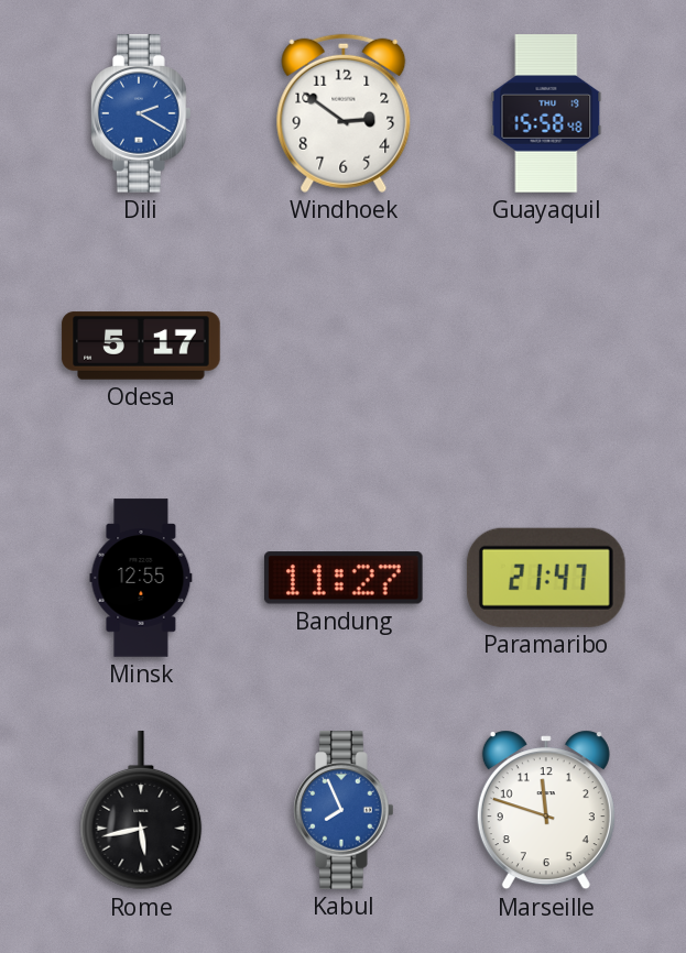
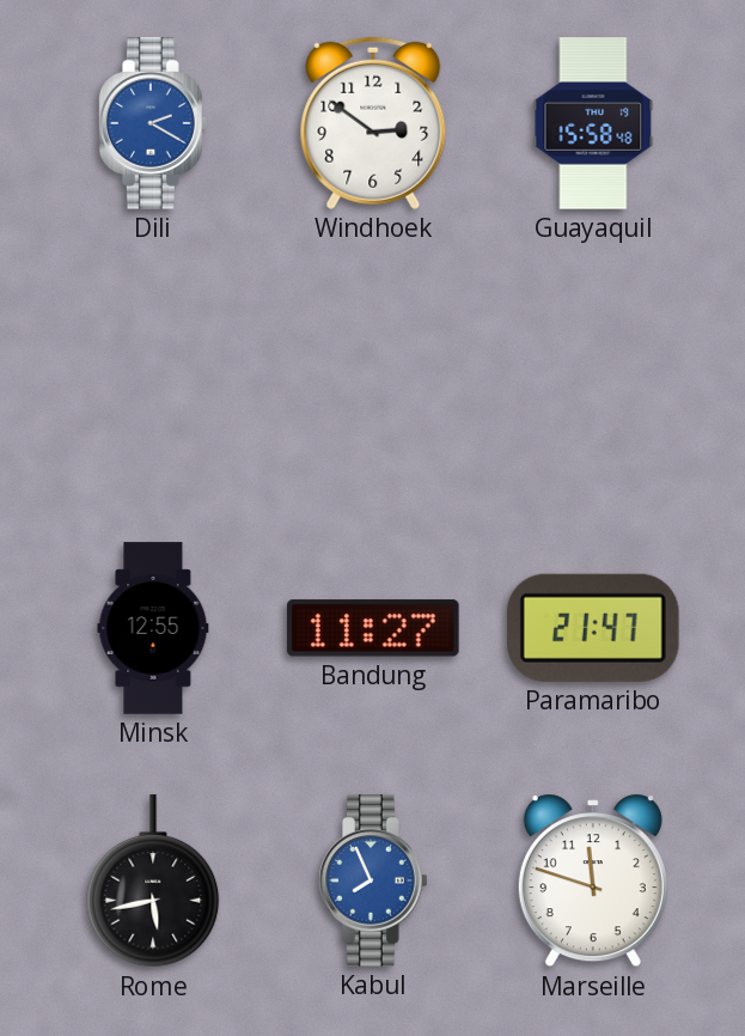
Odesa: 5:17 -> none
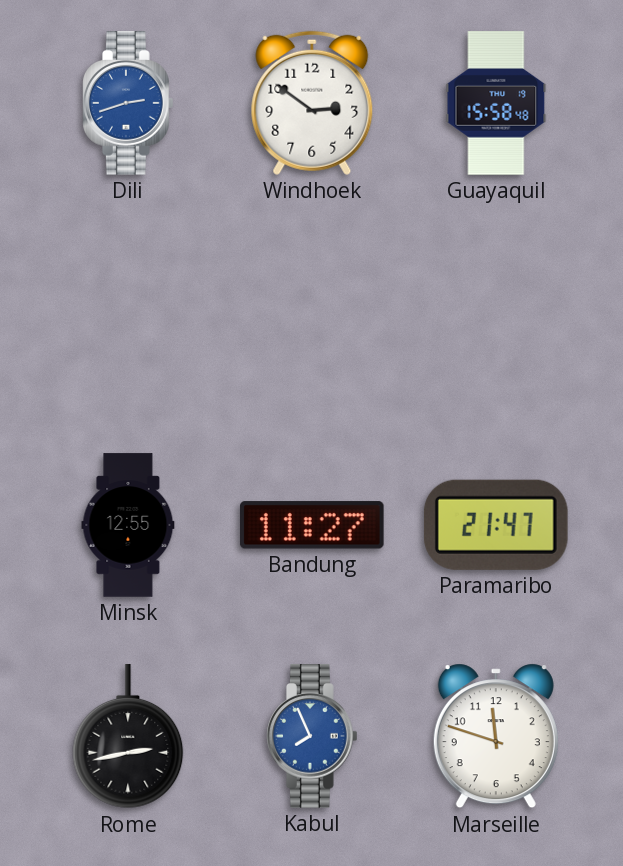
Dili: 2:20 -> 2:42
Rome: 5:43 -> 2:43
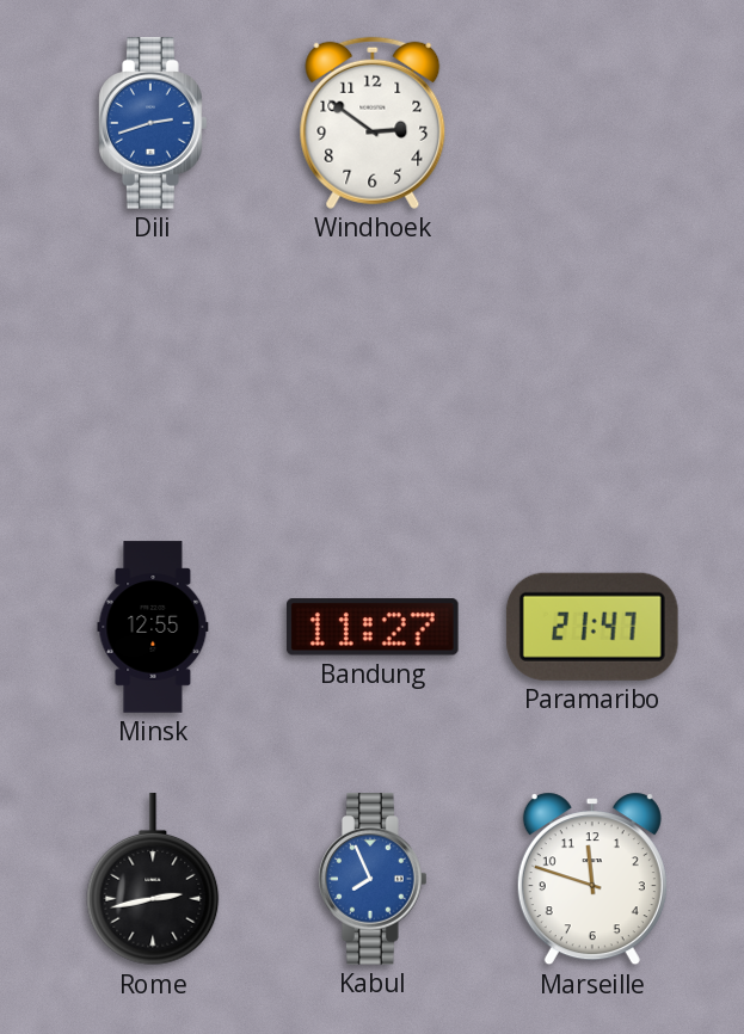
Guayaquil: 15:58 -> none
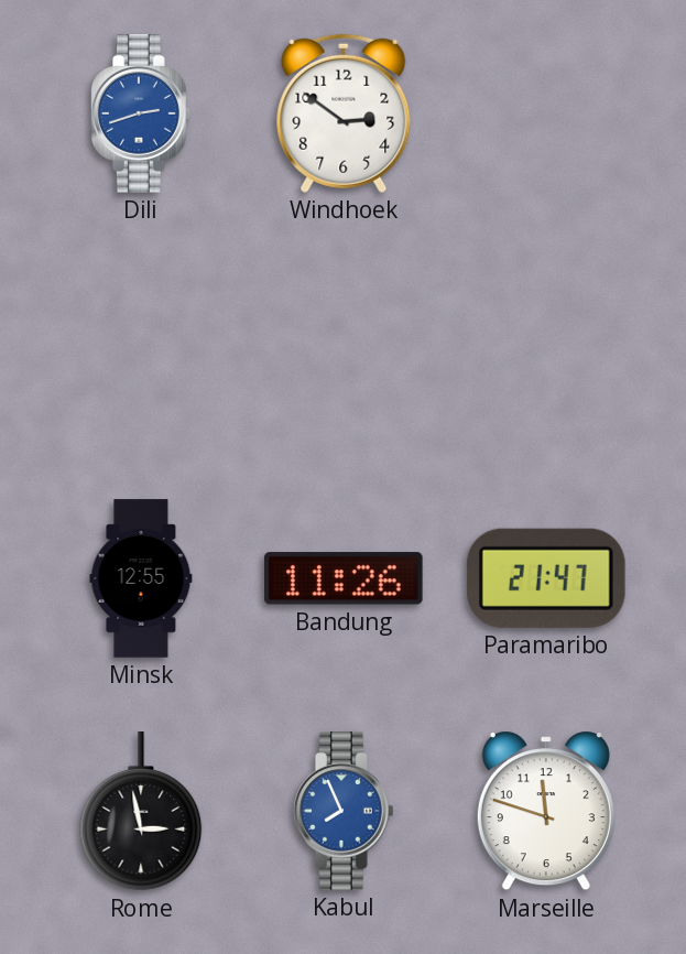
Bandung: 11:27 -> 11:26
Rome: 2:43 -> 2:58
